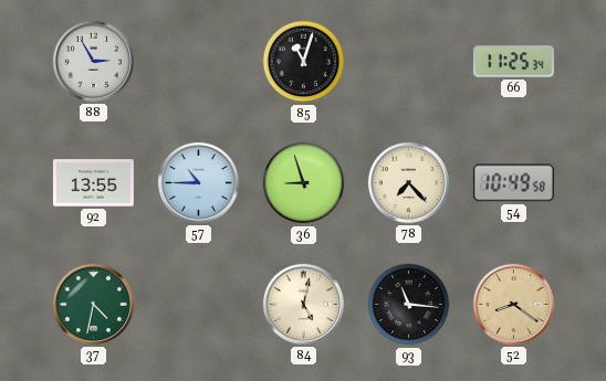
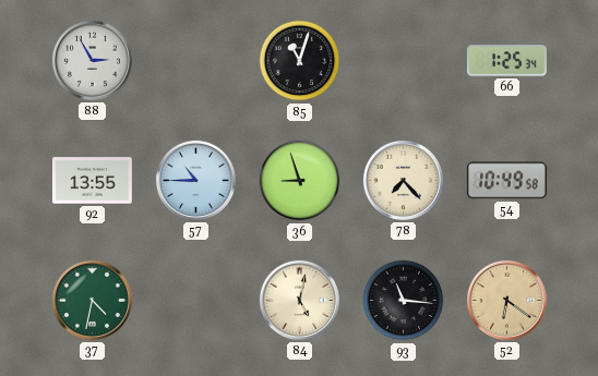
66: 11:25 -> 1:25
52: 8:21 -> 6:21
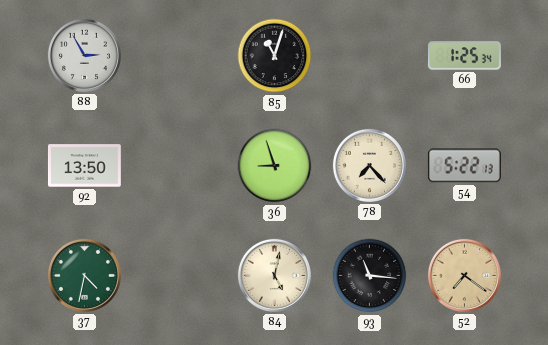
92: 13:55 -> 13:50
57: 10:45 -> none
54: 10:49 -> 5:22
52: 6:21 -> 7:21
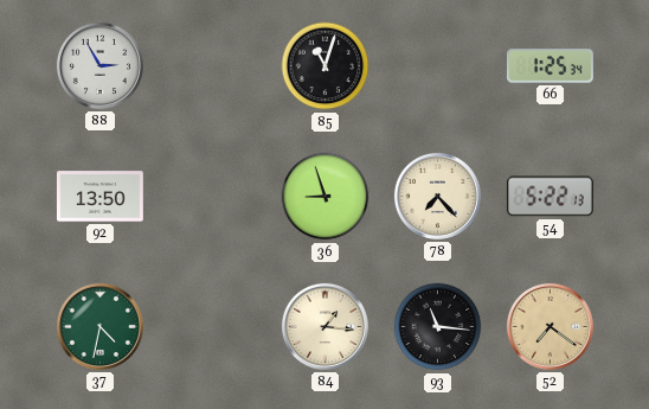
84: 5:02 -> 1:16
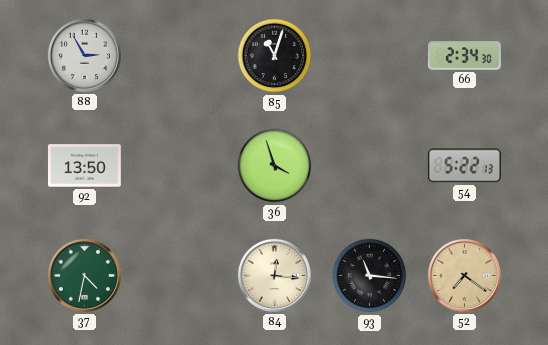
66: 1:25 -> 2:34
36: 8:57 -> 3:57
78: 7:23 -> none
84: 1:16 -> 12:16
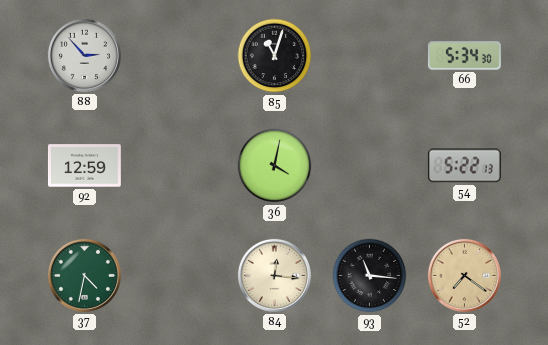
88: 2:55 -> 2:53
66: 2:34 -> 5:34
92: 13:50 -> 12:59
36: 3:57 -> 4:02
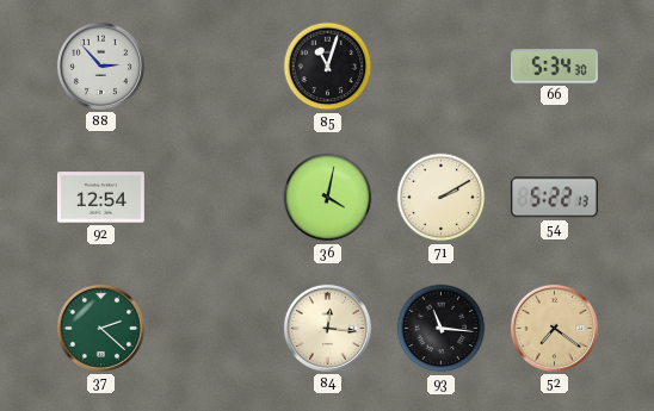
92: 12:59 -> 12:54
71: none -> 2:10
37: 4:32 -> 2:22
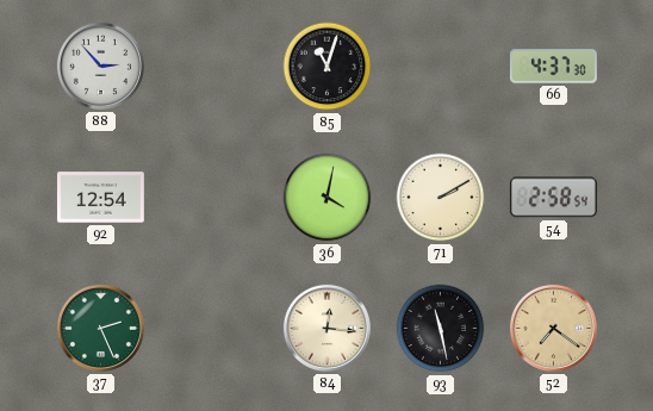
66: 5:34 -> 4:37
54: 5:22 -> 2:58
37: 2:22 -> 2:26
93: 11:16 -> 11:28
